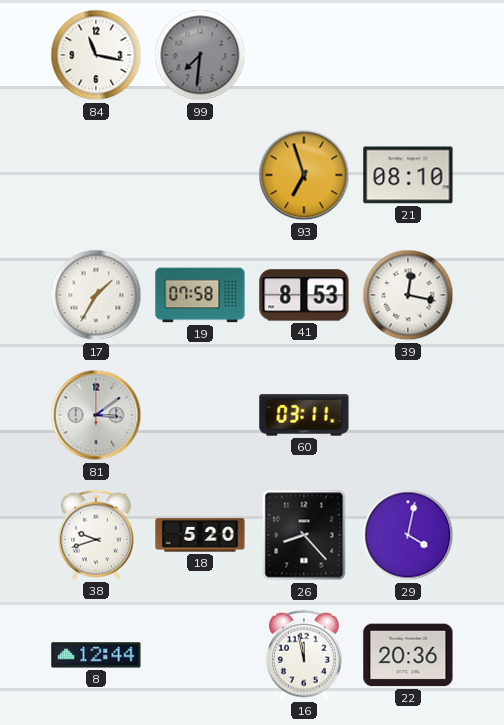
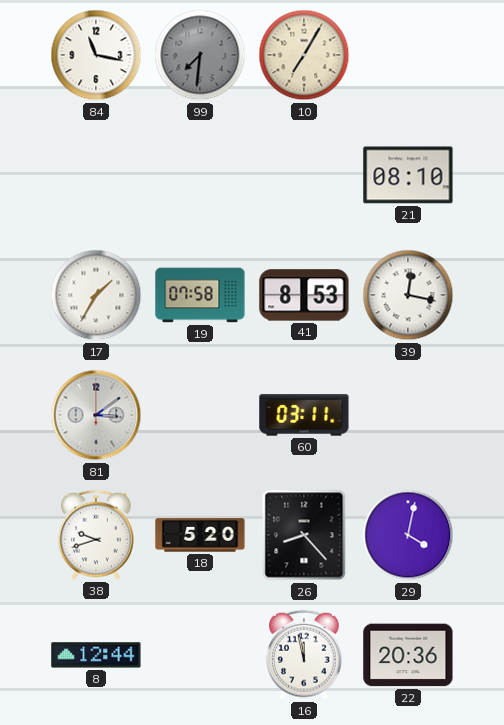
10: none -> 7:05
93: 6:57 -> none
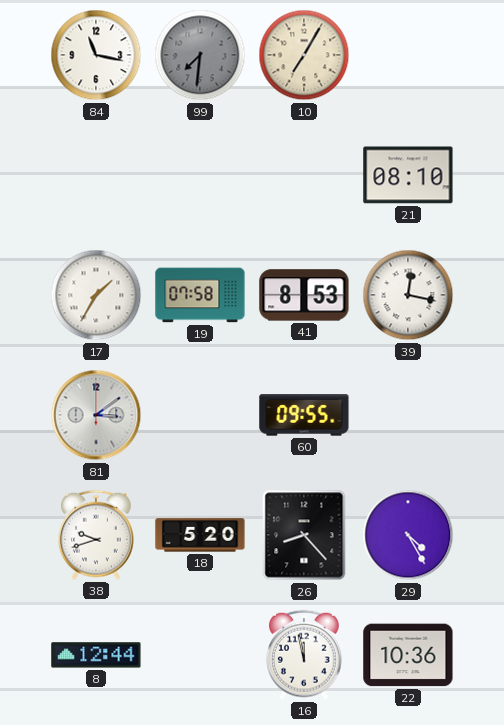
60: 03:11 -> 09:55
29: 4:02 -> 4:25
22: 20:36 -> 10:36
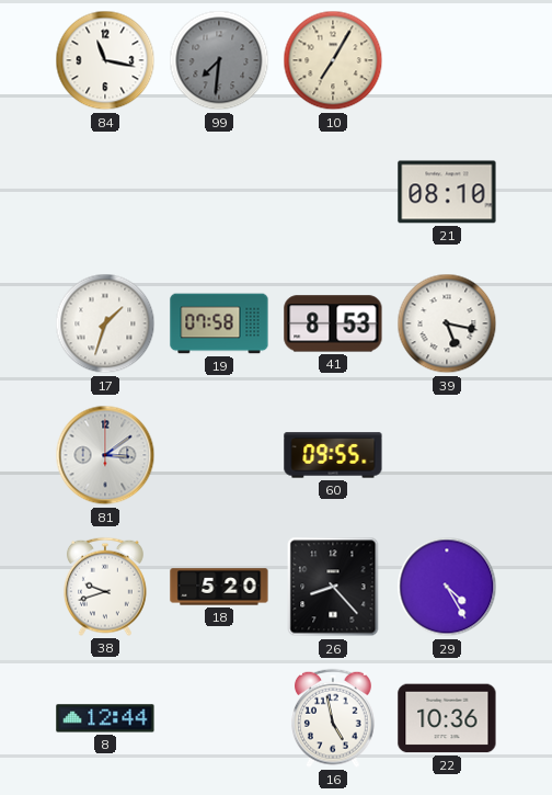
17: 1:35 -> 1:33
39: 12:17 -> 5:17
16: 11:58 -> 4:58
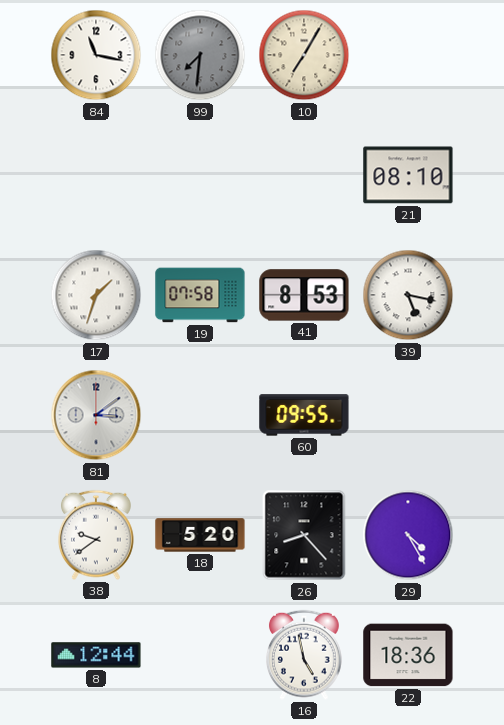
38: 9:42 -> 9:39
22: 10:36 -> 18:36
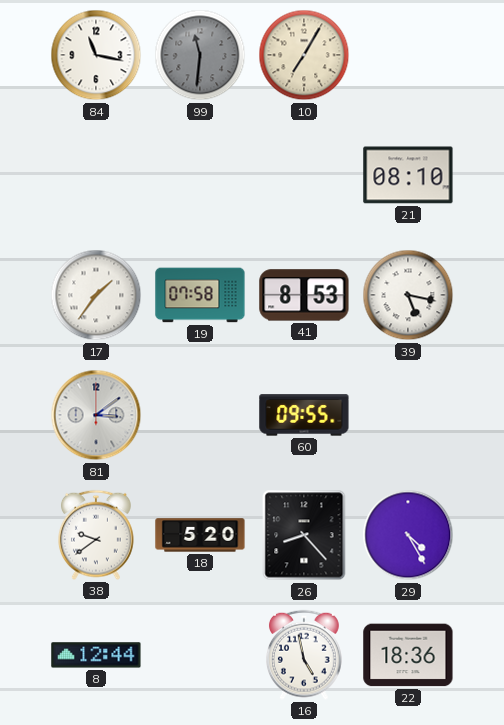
99: 7:31 -> 11:31
17: 1:33 -> 1:36
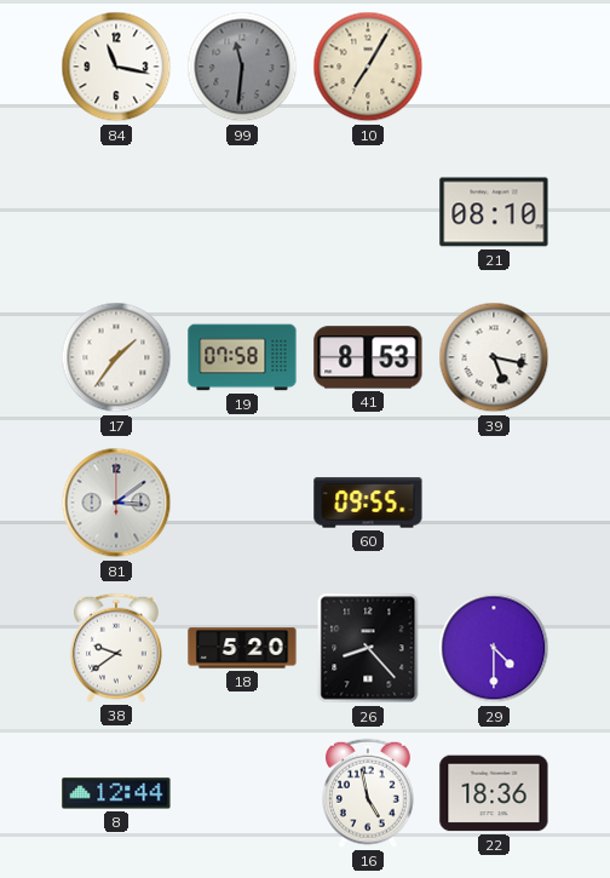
29: 4:25 -> 4:30
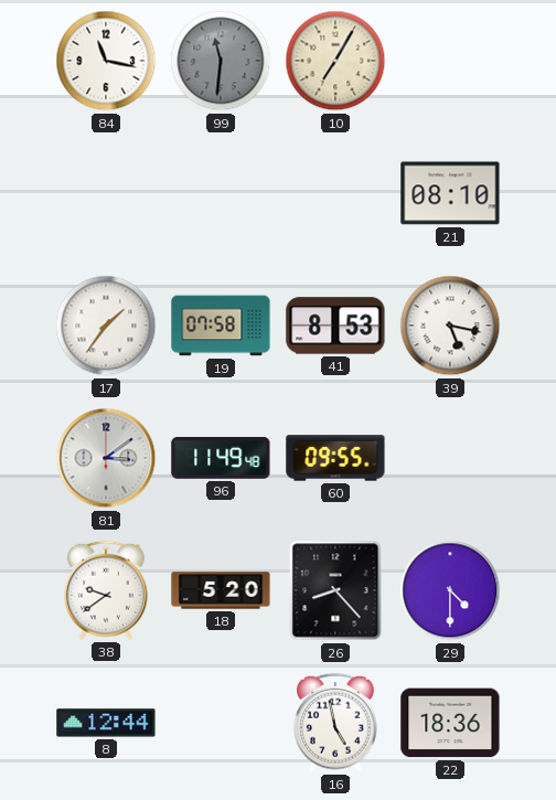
96: none -> 11:49
